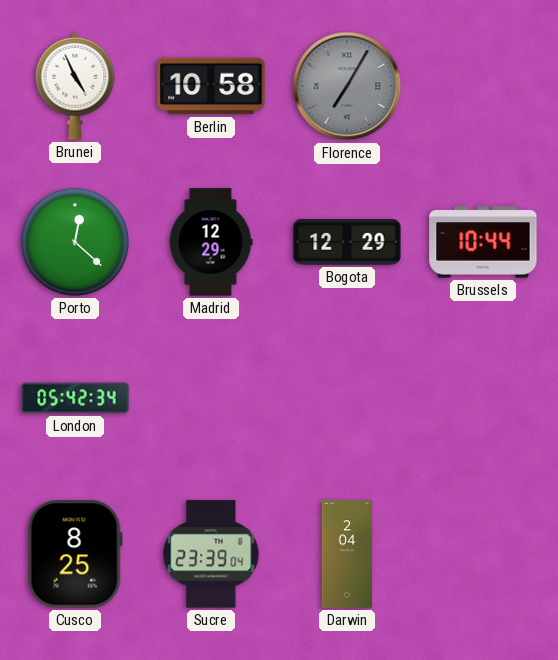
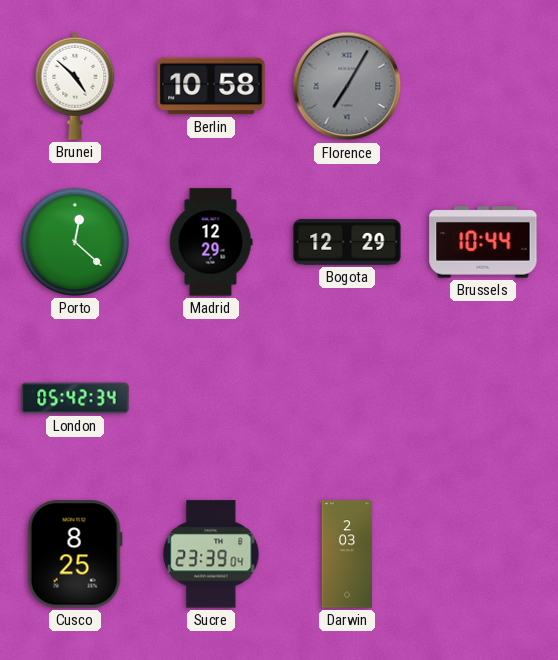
Brunei: 4:56 -> 4:52
Darwin: 2:04 -> 2:03
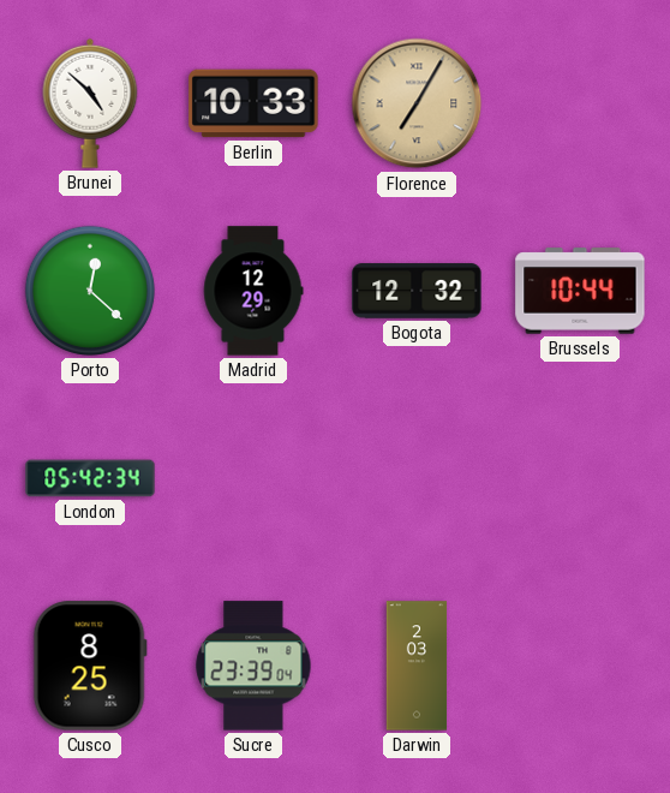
Berlin: 10:58 -> 10:33
Florence dial: grey -> champagne
Bogota: 12:29 -> 12:32
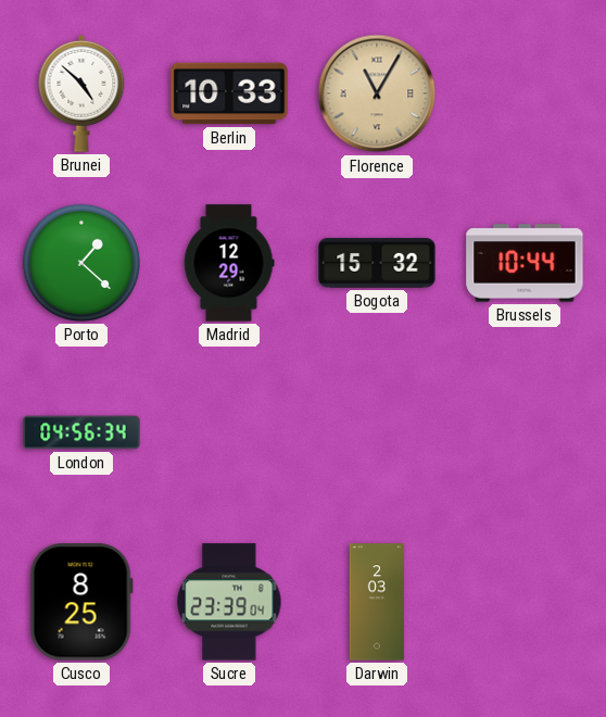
Florence: 7:05 -> 11:05
Porto: 12:22 -> 1:22
Bogota: 12:32 -> 15:32
London: 05:42 -> 04:56
